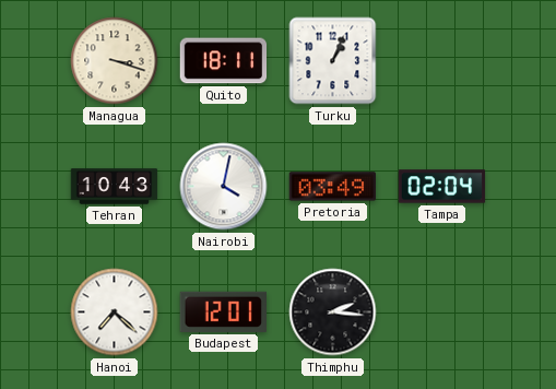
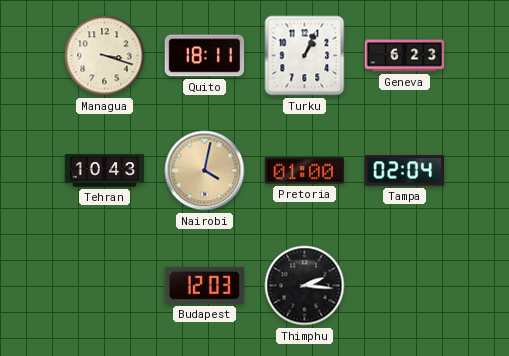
Geneva: none -> 6:23
Nairobi dial: white -> champagne
Pretoria: 03:49 -> 01:00
Hanoi: 7:22 -> none
Budapest: 12:01 -> 12:03
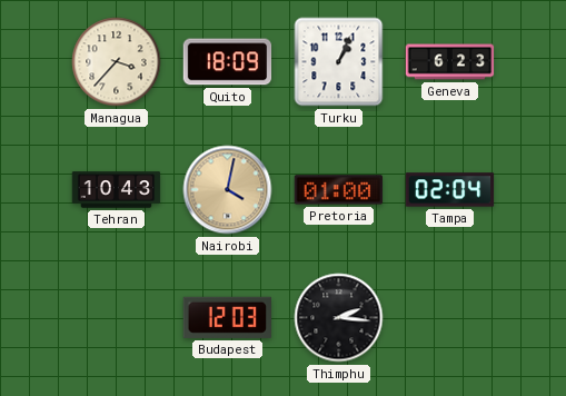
Managua: 3:18 -> 3:37
Quito: 18:11 -> 18:09
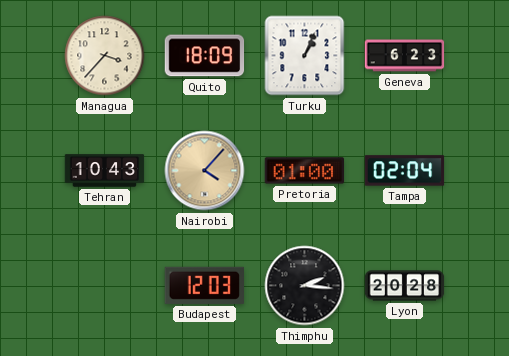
Nairobi: 4:02 -> 4:07
Lyon: none -> 20:28
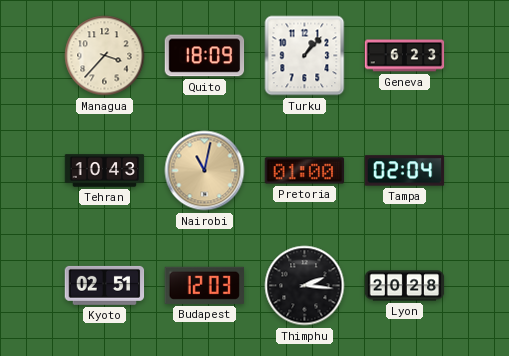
Turku: 1:04 -> 1:07
Nairobi: 4:07 -> 11:02
Kyoto: none -> 02:51
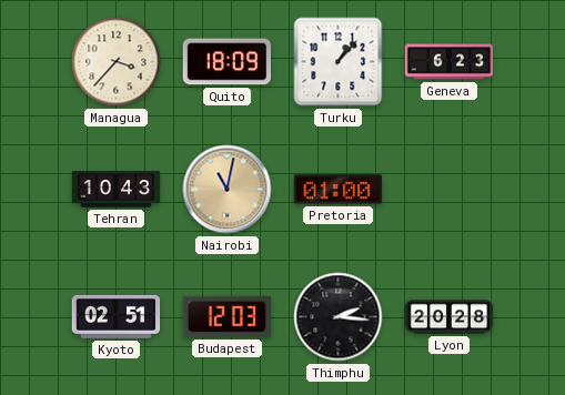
Tampa: 02:04 -> none
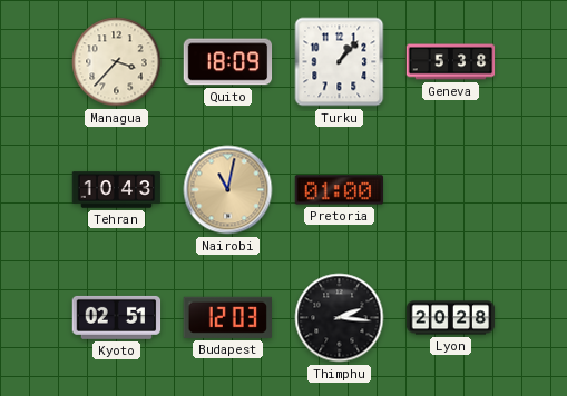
Geneva: 6:23 -> 5:38
